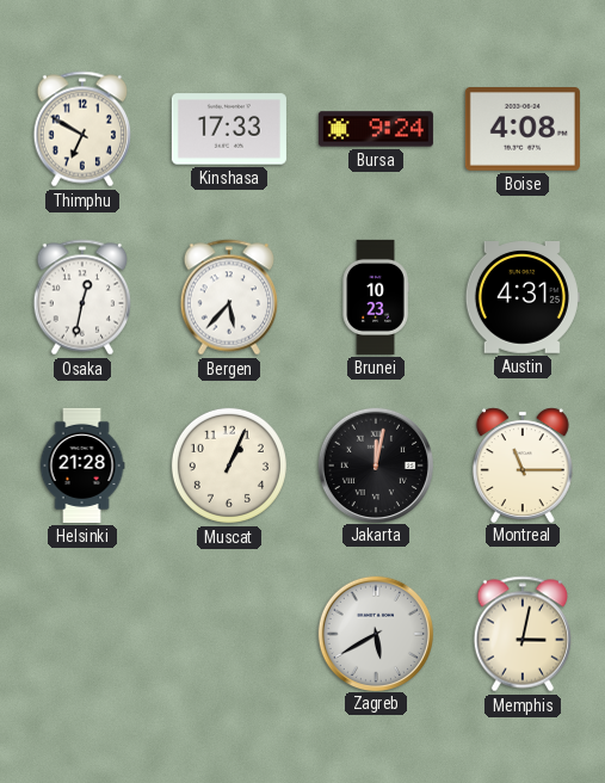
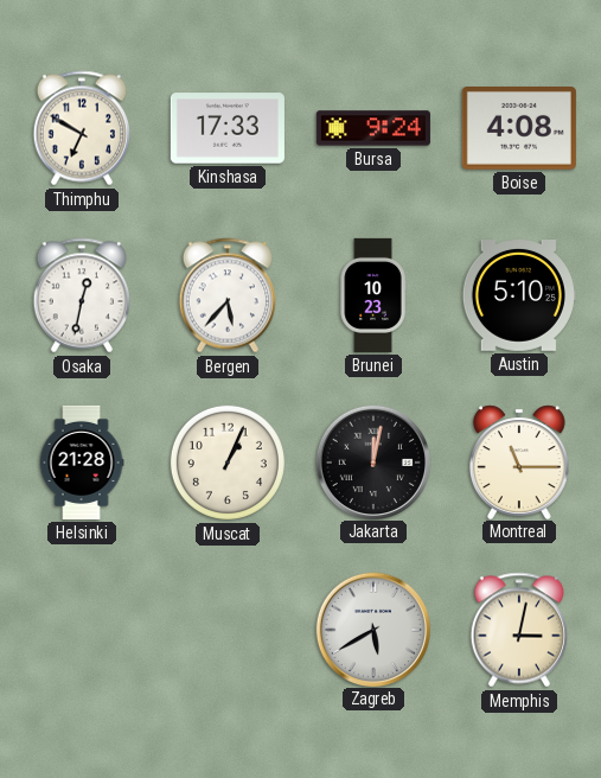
Austin: 4:31 -> 5:10
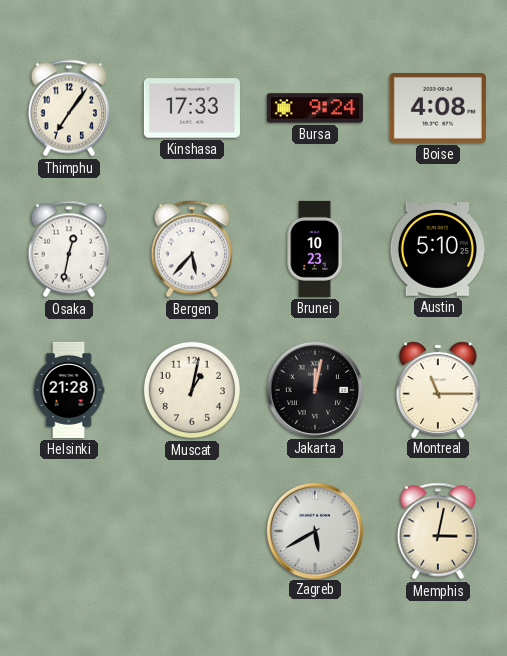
Thimphu: 6:50 -> 7:06
Muscat: 1:04 -> 1:02
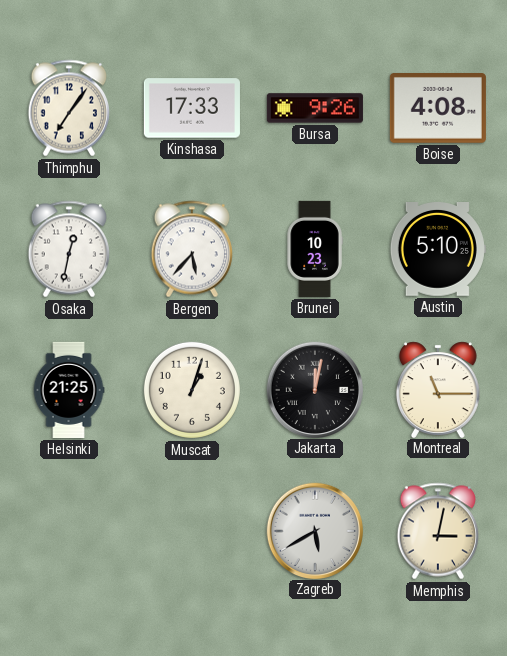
Bursa: 9:24 -> 9:26
Helsinki: 21:28 -> 21:25
Muscat: 1:02 -> 1:03
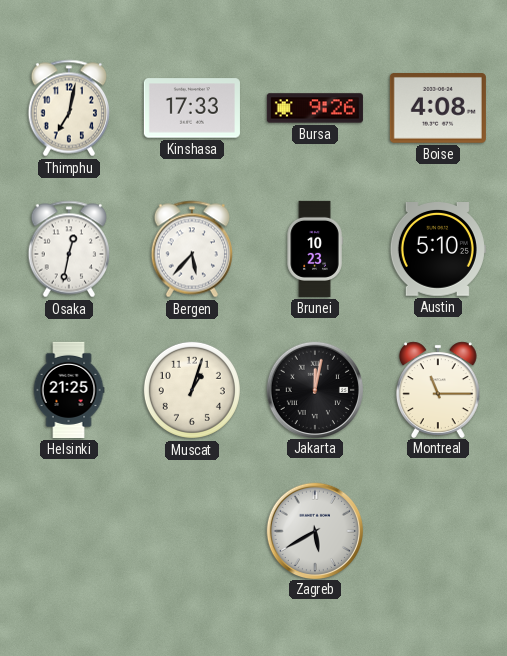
Thimphu: 7:06 -> 7:02
Memphis: 3:02 -> none
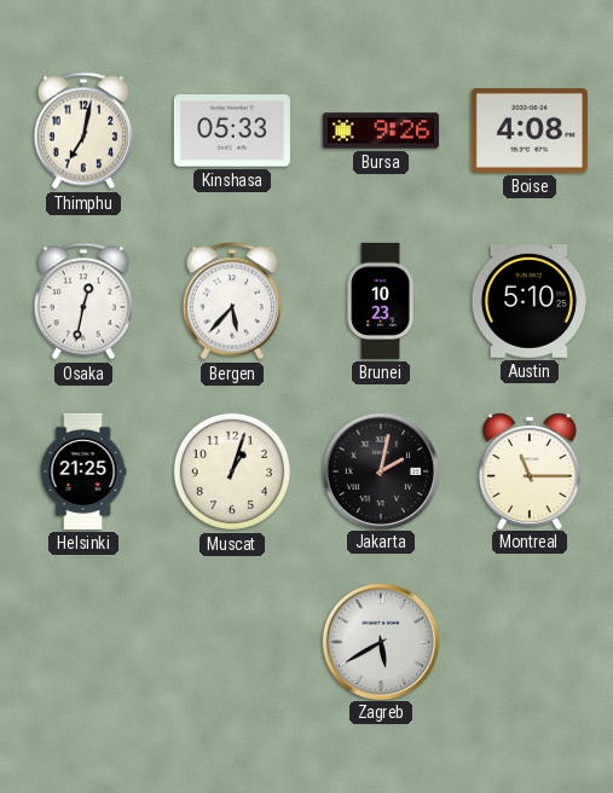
Kinshasa: 17:33 -> 05:33
Jakarta: 12:02 -> 2:02
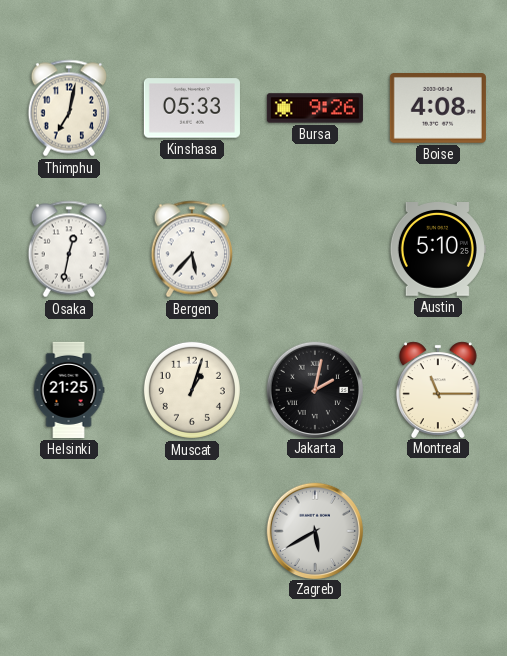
Brunei: 10:23 -> none
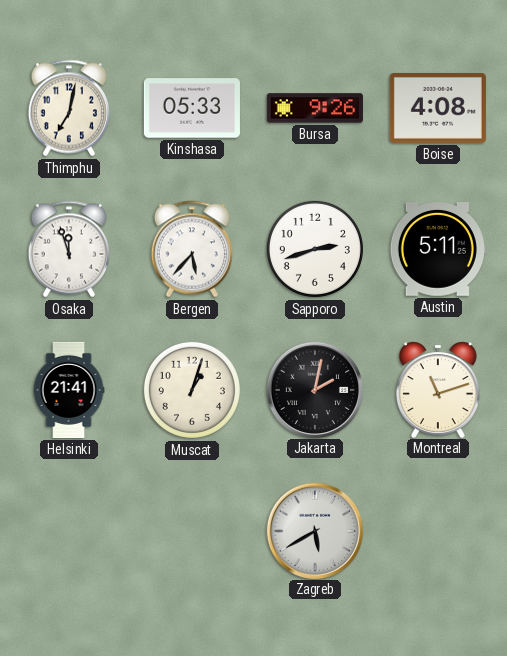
Osaka: 12:32 -> 11:57
Sapporo: none -> 2:42
Austin: 5:10 -> 5:11
Helsinki: 21:25 -> 21:41
Montreal: 11:15 -> 11:12
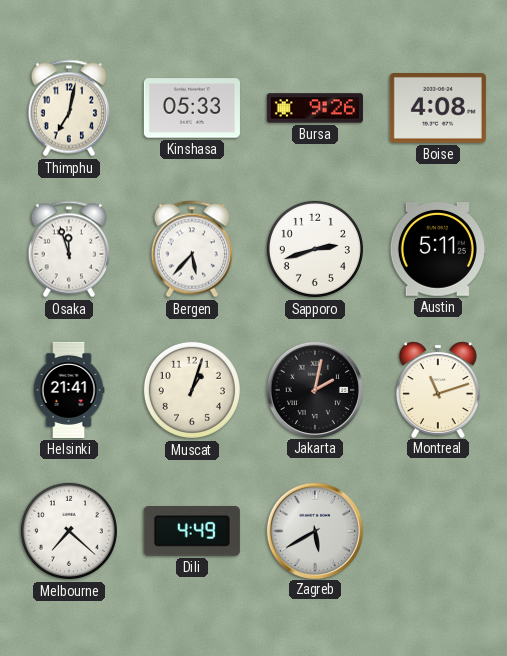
Melbourne: none -> 7:22
Dili: none -> 4:49
